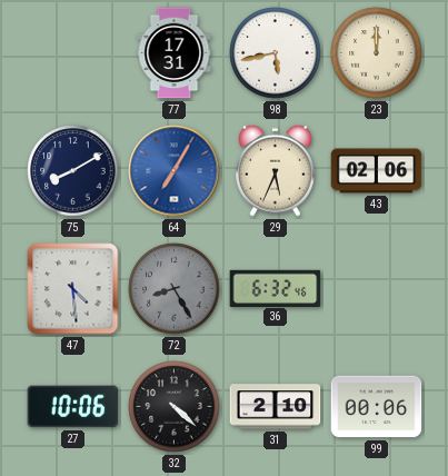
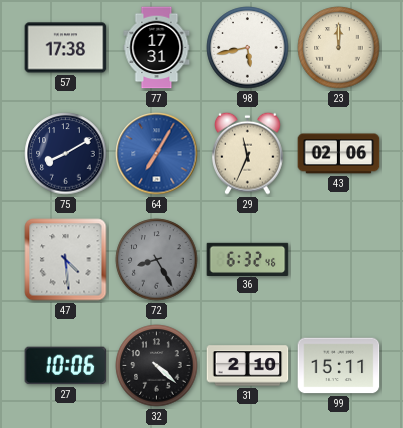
57: none -> 17:38
29: 5:34 -> 11:34
99: 00:06 -> 15:11
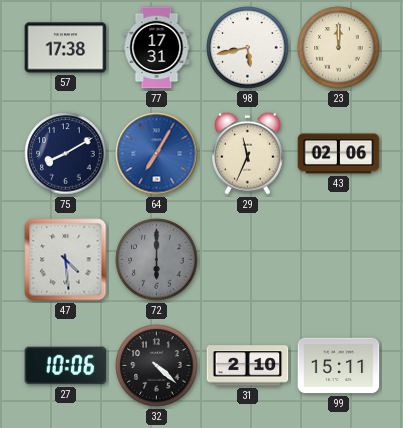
72: 8:25 -> 6:00
36: 6:32 -> none
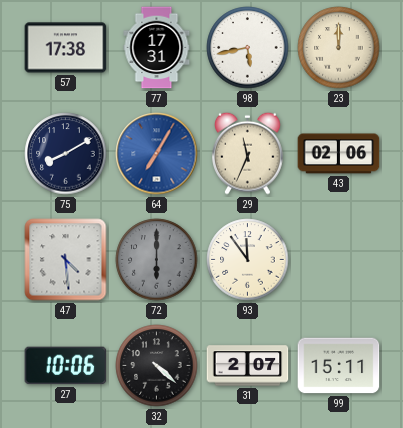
93: none -> 11:54
31: 2:10 -> 2:07
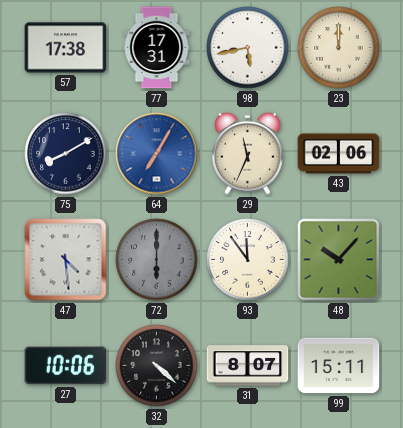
48: none -> 10:07
31: 2:07 -> 8:07
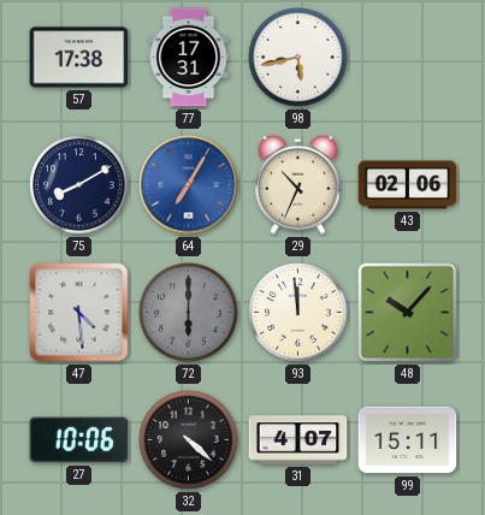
23: 12:00 -> none
29: 11:34 -> 10:34
93: 11:54 -> 11:59
31: 8:07 -> 4:07
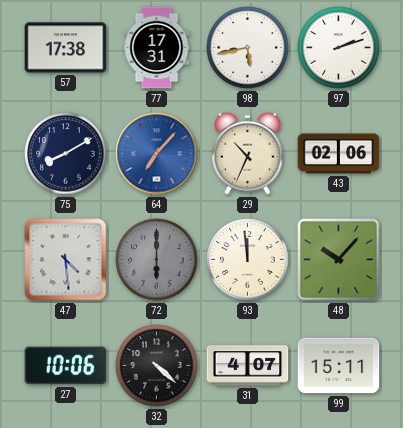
97: none -> 2:12
64: 7:05 -> 7:07
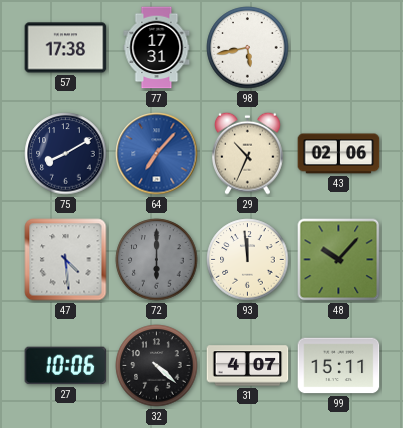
97: 2:12 -> none
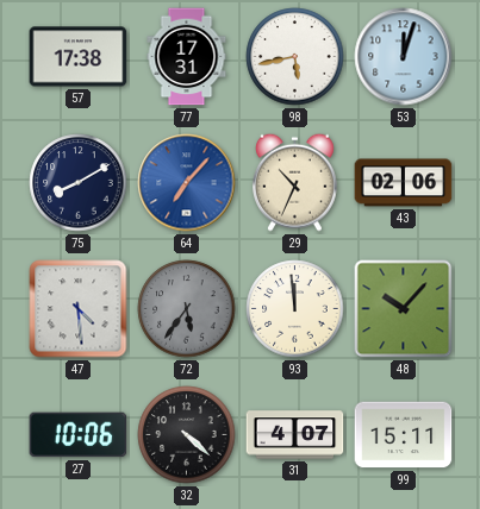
53: none -> 12:03
72: 6:00 -> 5:36
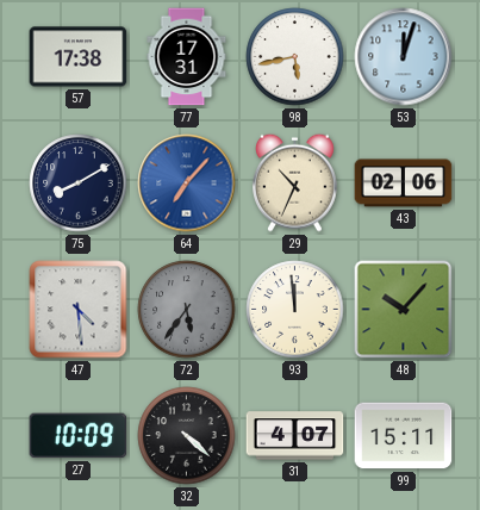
27: 10:06 -> 10:09
